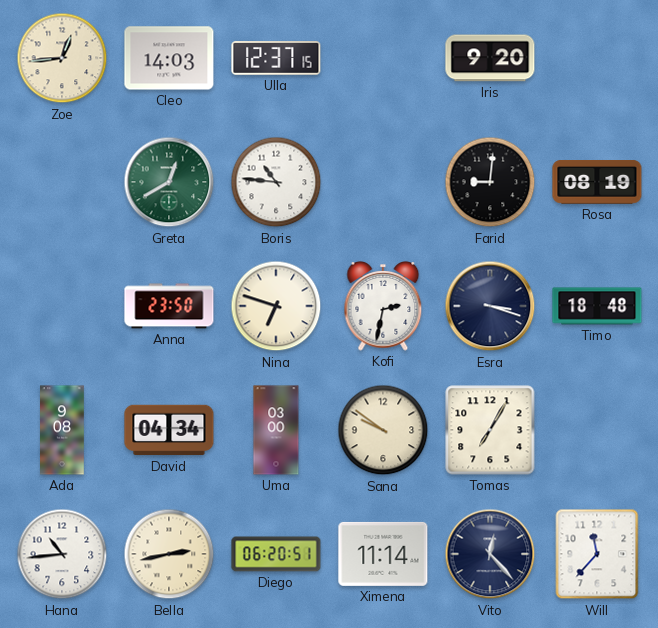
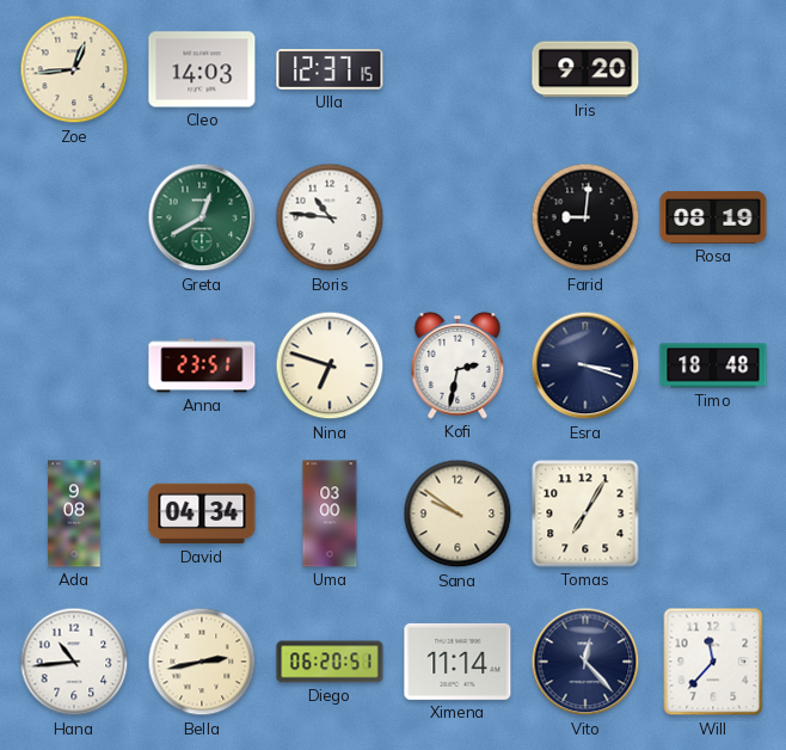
Anna: 23:50 -> 23:51
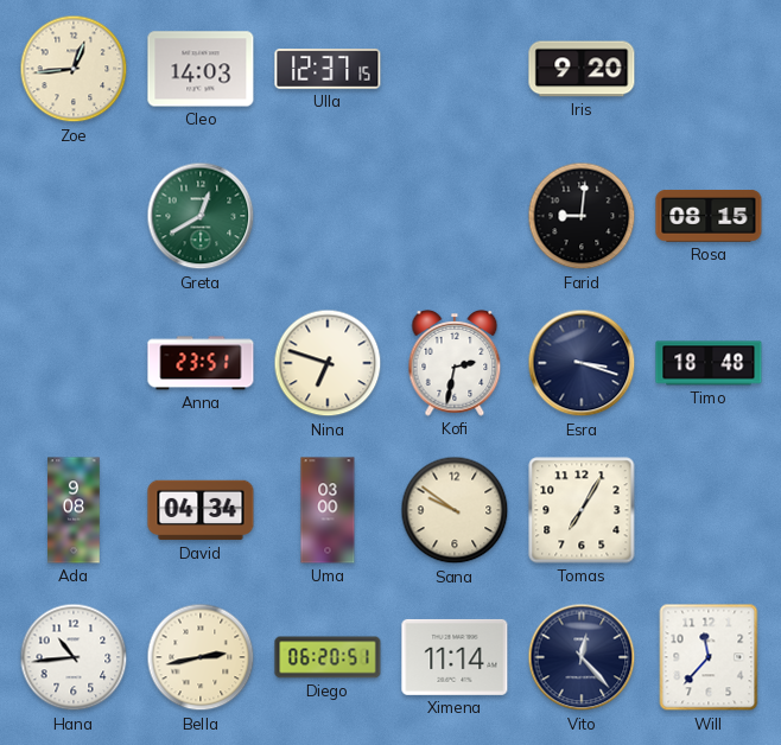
Boris: 10:46 -> none
Rosa: 08:19 -> 08:15
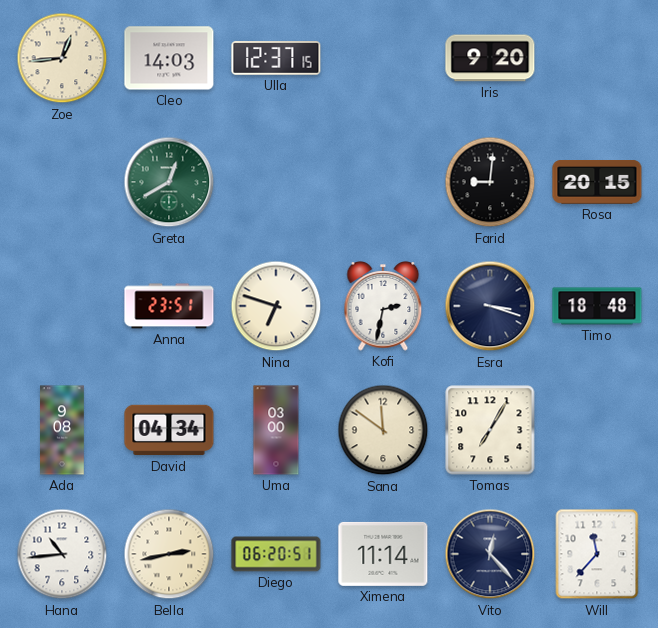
Rosa: 08:15 -> 20:15
Sana: 9:51 -> 11:51
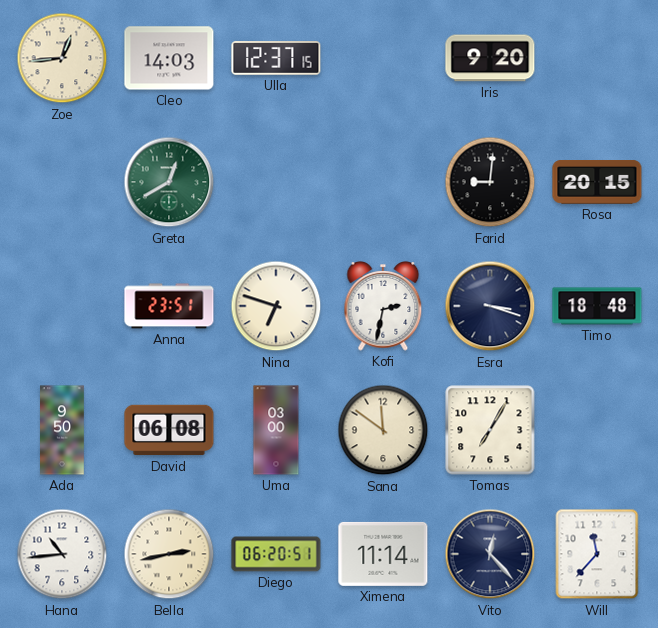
Ada: 9:08 -> 9:50
David: 04:34 -> 06:08
